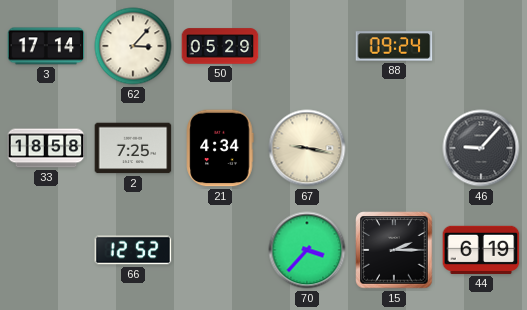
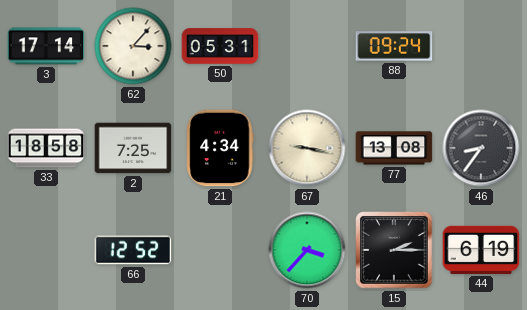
50: 05:29 -> 05:31
77: none -> 13:08
46: 9:07 -> 8:36
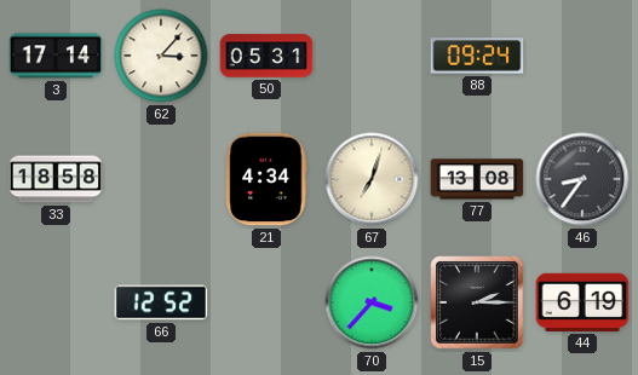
2: 7:25 -> none
67: 9:17 -> 7:03
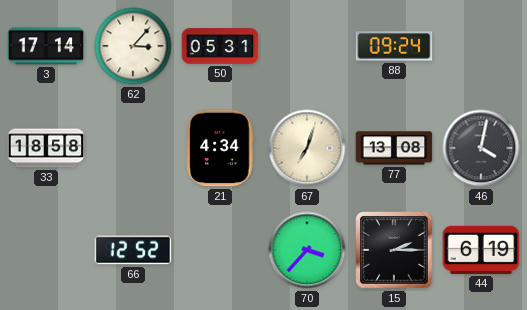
46: 8:36 -> 4:02
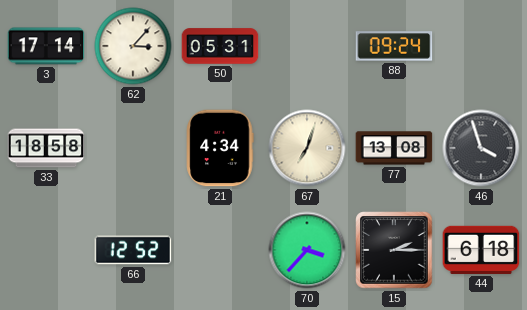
46: 4:02 -> 3:57
44: 6:19 -> 6:18
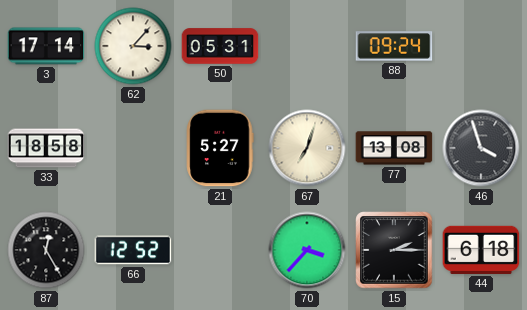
21: 4:34 -> 5:27
87: none -> 12:25
